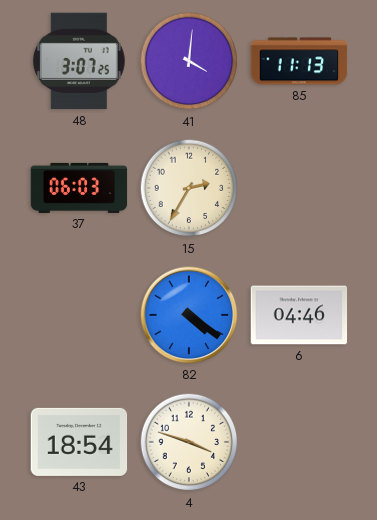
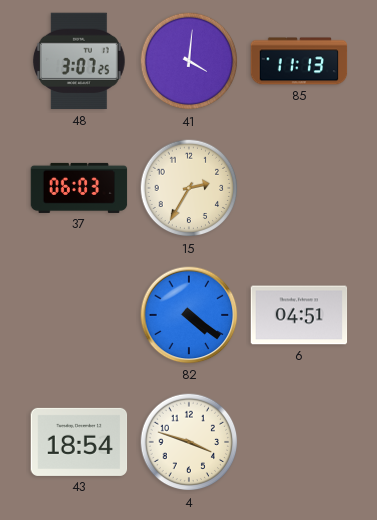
6: 04:46 -> 04:51
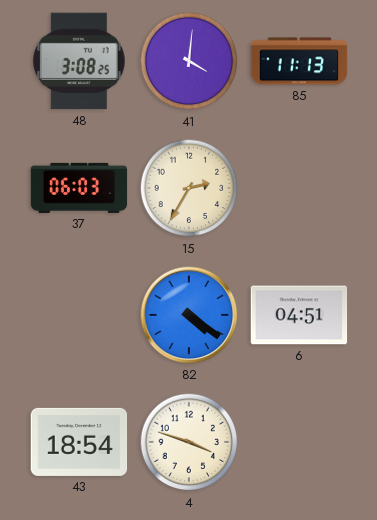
48: 3:07 -> 3:08
